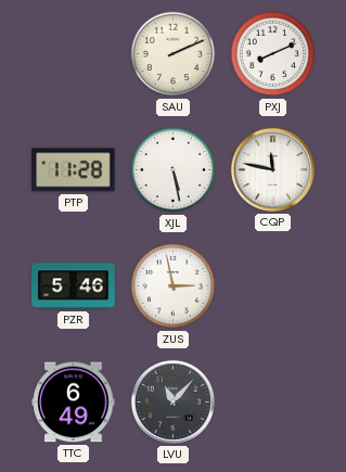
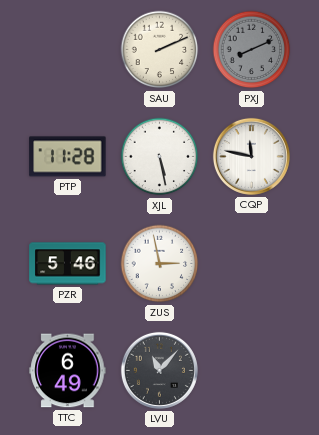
PXJ dial: white -> grey
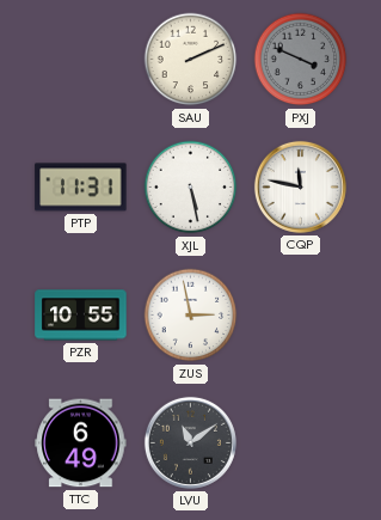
PXJ: 8:11 -> 3:49
PTP: 11:28 -> 11:31
PZR: 5:46 -> 10:55
LVU: 11:07 -> 11:09
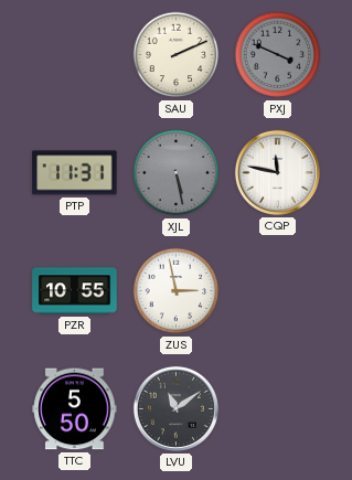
XJL dial: white -> grey
TTC: 6:49 -> 5:50
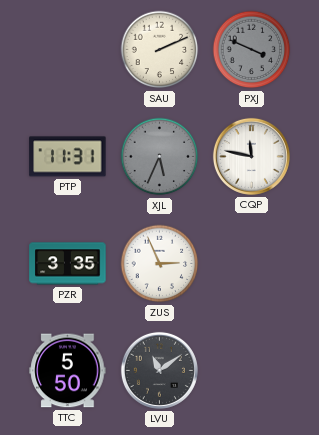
XJL: 5:28 -> 5:34
PZR: 10:55 -> 3:35
ZUS: 2:58 -> 2:56
